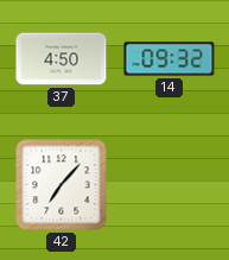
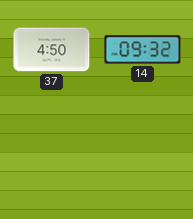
42: 7:07 -> none
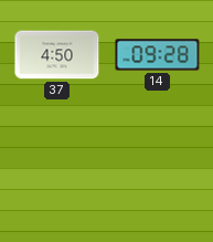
14: 09:32 -> 09:28
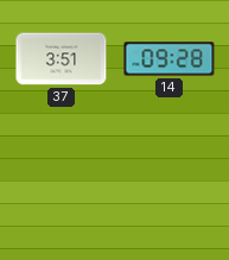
37: 4:50 -> 3:51
